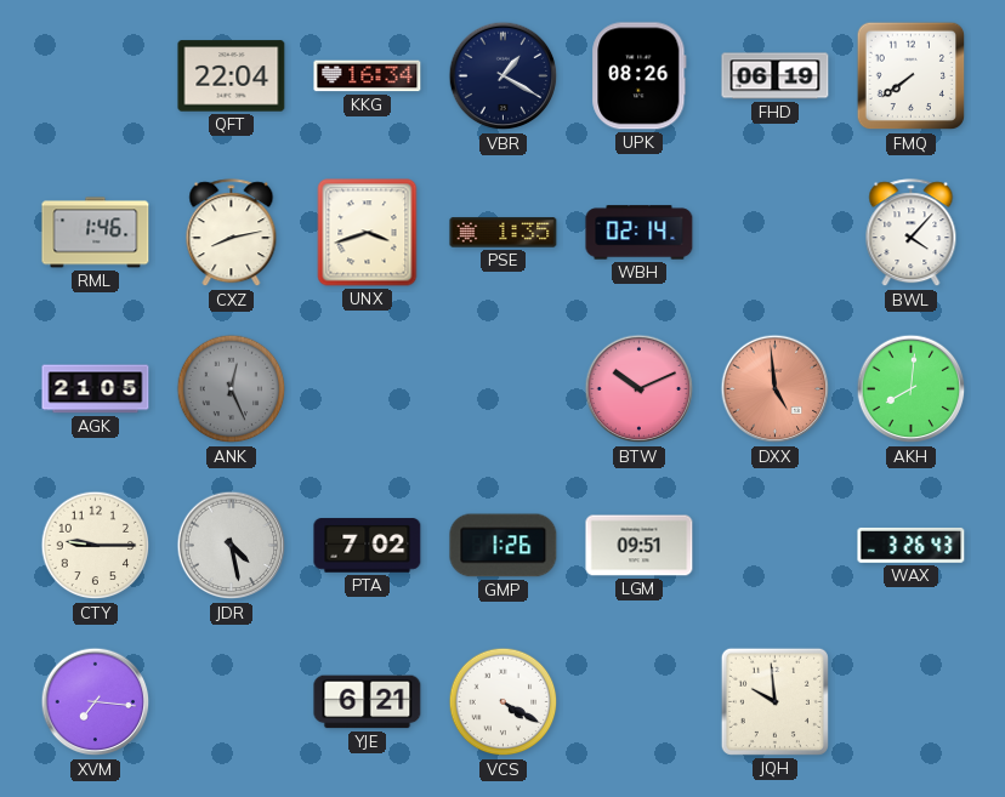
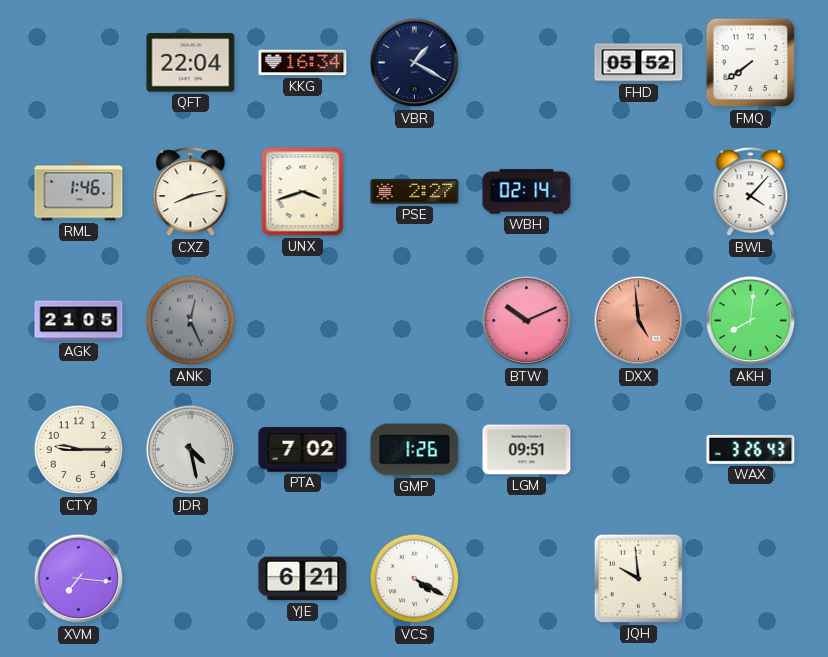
UPK: 08:26 -> none
FHD: 06:19 -> 05:52
PSE: 1:35 -> 2:27
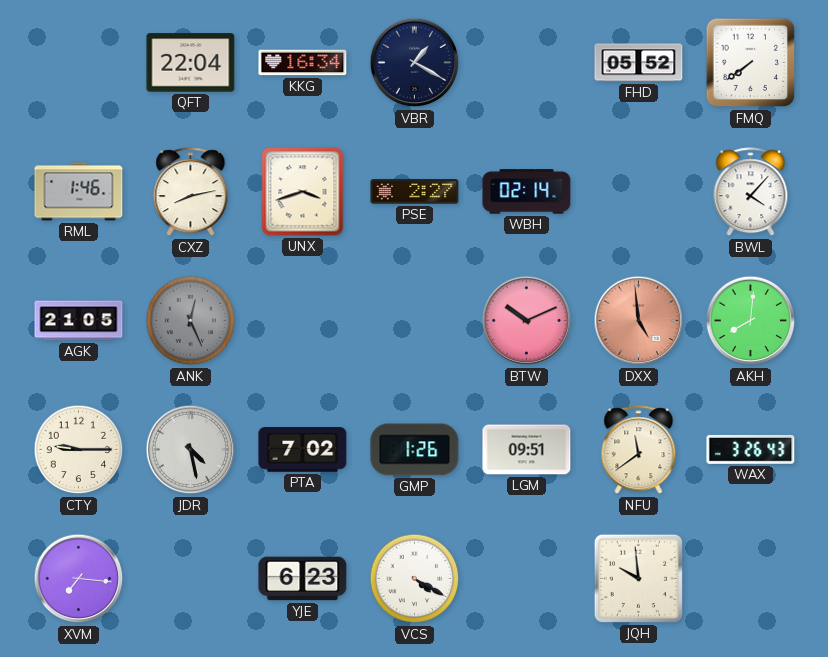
NFU: none -> 11:39
YJE: 6:21 -> 6:23
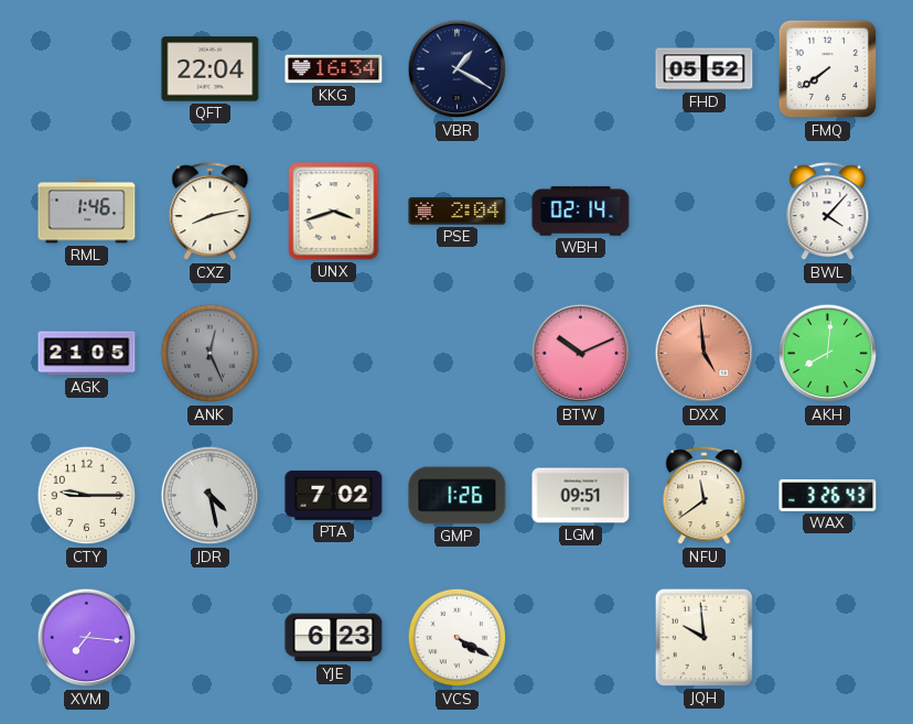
PSE: 2:27 -> 2:04
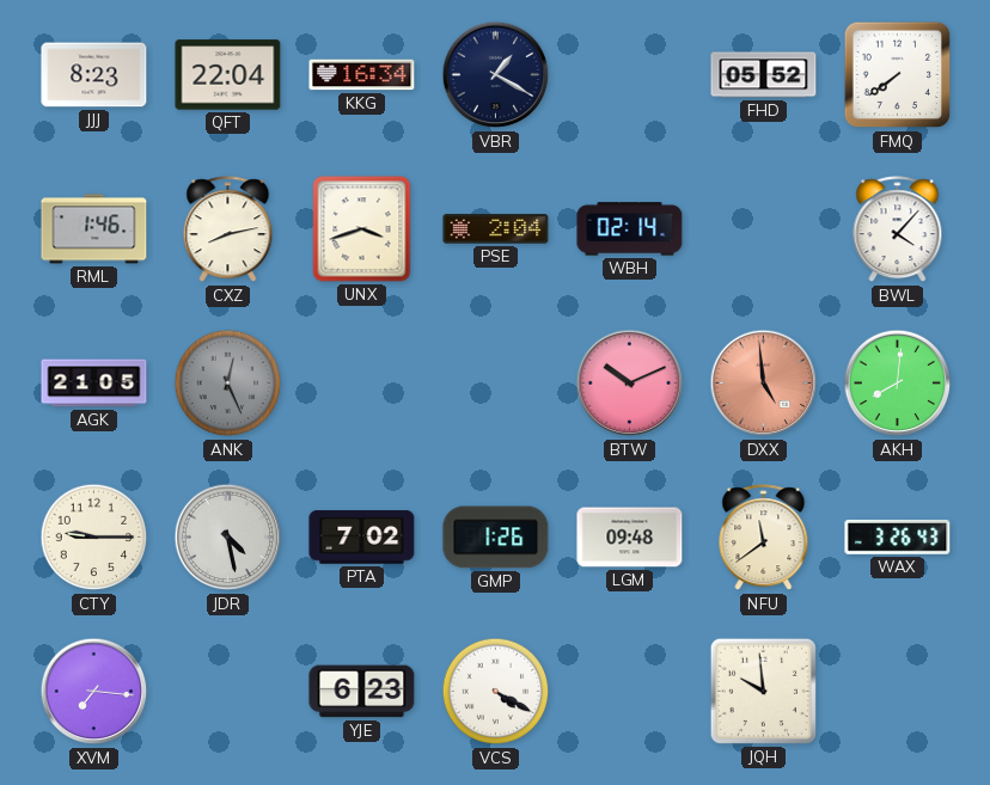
JJJ: none -> 8:23
LGM: 09:51 -> 09:48
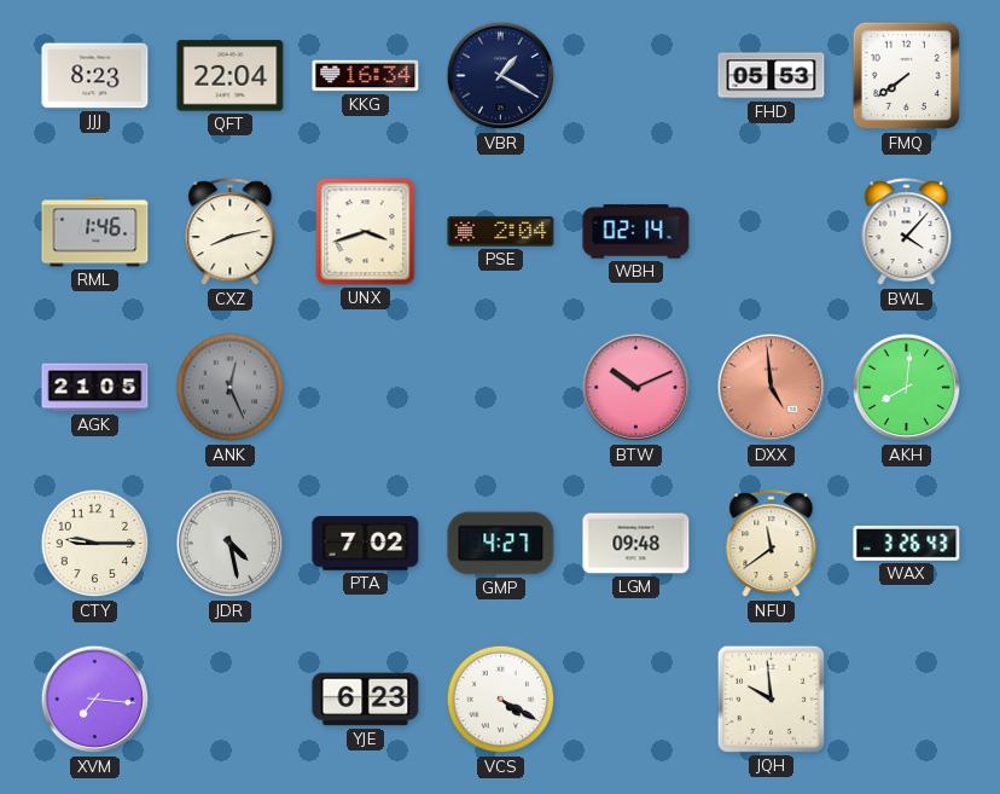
FHD: 05:52 -> 05:53
GMP: 1:26 -> 4:27
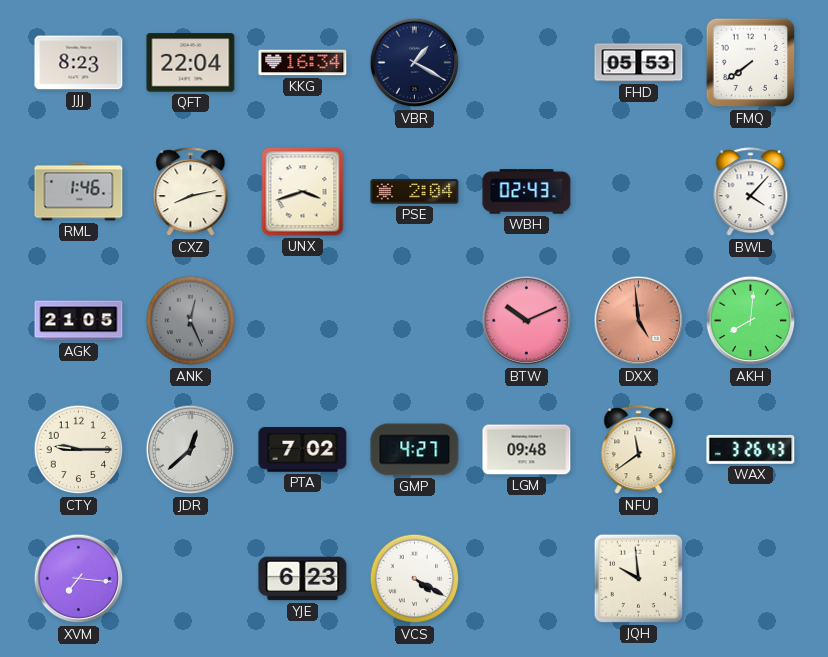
WBH: 02:14 -> 02:43
JDR: 4:28 -> 12:38
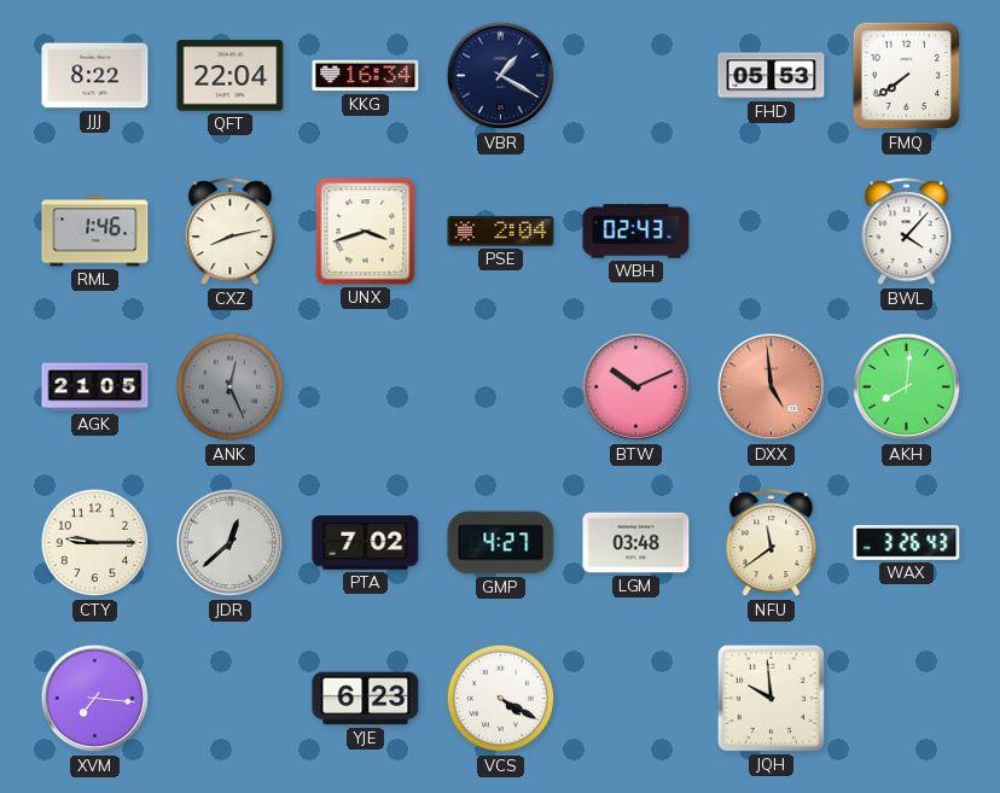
JJJ: 8:23 -> 8:22
LGM: 09:48 -> 03:48
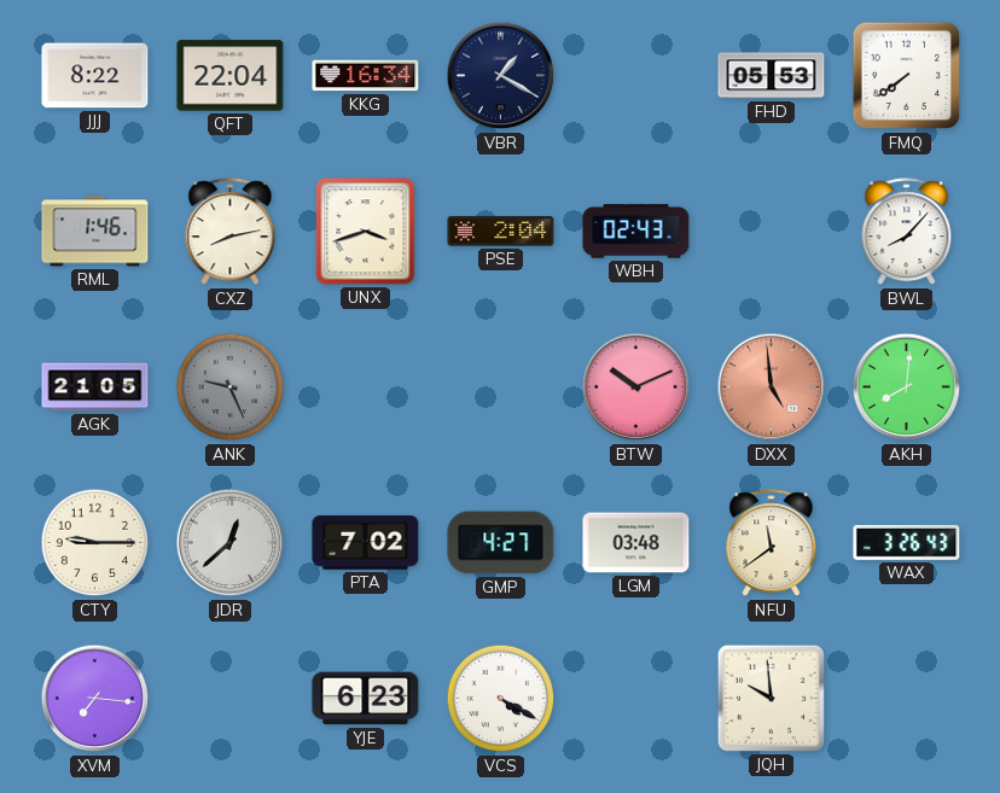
BWL: 4:07 -> 8:07
ANK: 12:26 -> 9:26
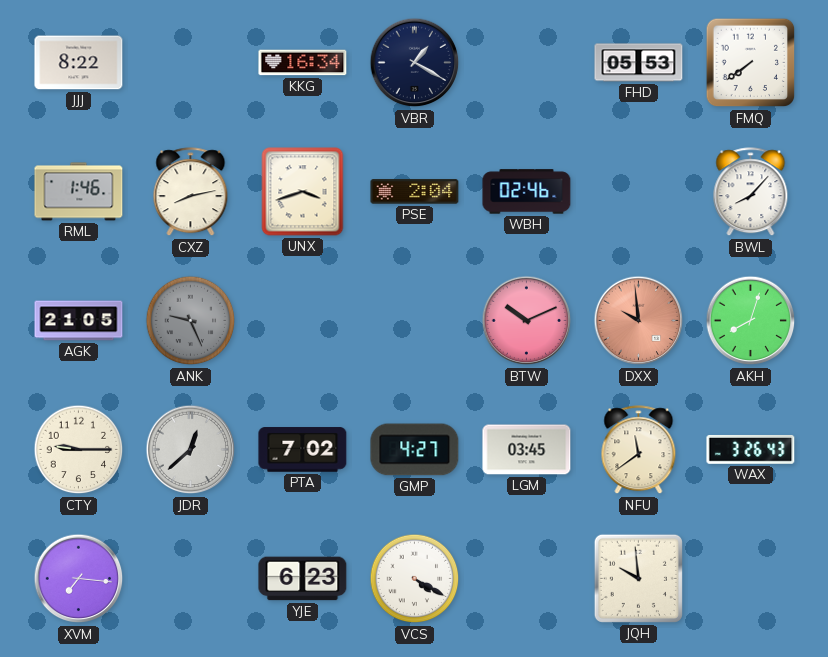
QFT: 22:04 -> none
WBH: 02:43 -> 02:46
DXX: 4:59 -> 9:59
AKH: 8:01 -> 8:03
LGM: 03:48 -> 03:45
